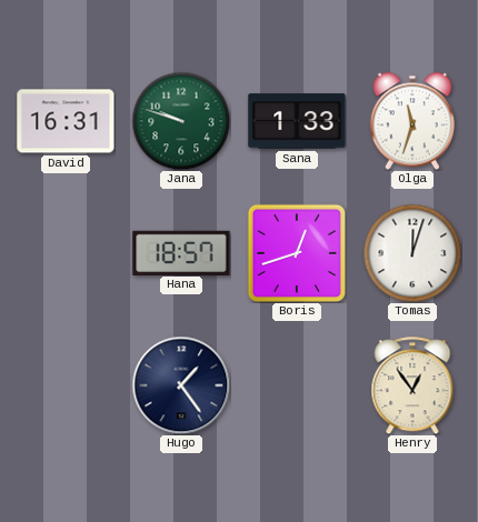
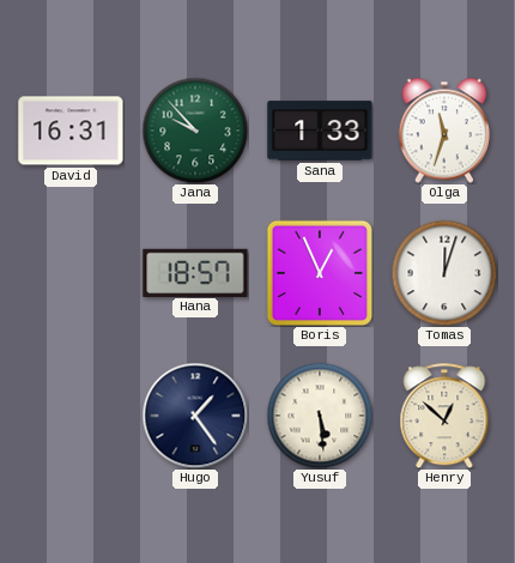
Jana: 9:48 -> 9:53
Boris: 12:42 -> 12:56
Yusuf: none -> 5:29
Henry: 12:54 -> 12:52
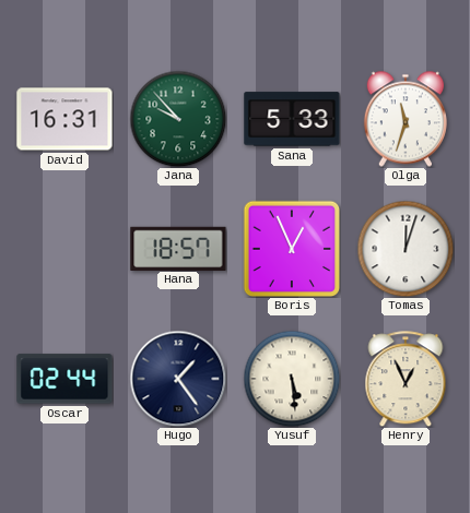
Sana: 1:33 -> 5:33
Oscar: none -> 02:44
Henry: 12:52 -> 12:56
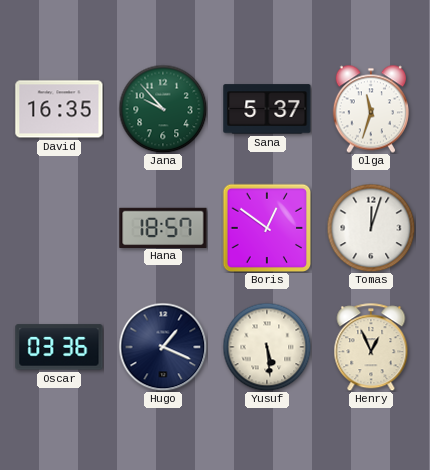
David: 16:31 -> 16:35
Sana: 5:33 -> 5:37
Boris: 12:56 -> 12:51
Oscar: 02:44 -> 03:36
Hugo: 1:24 -> 1:19
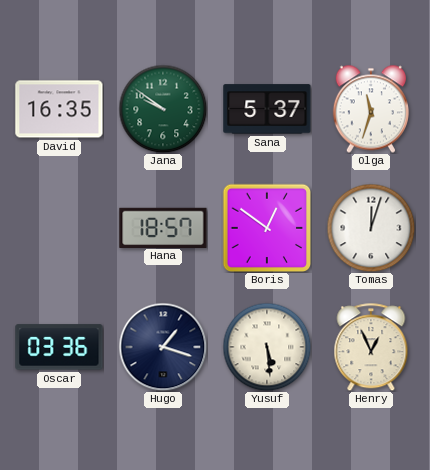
Jana: 9:53 -> 9:51
Hugo: 1:19 -> 1:18
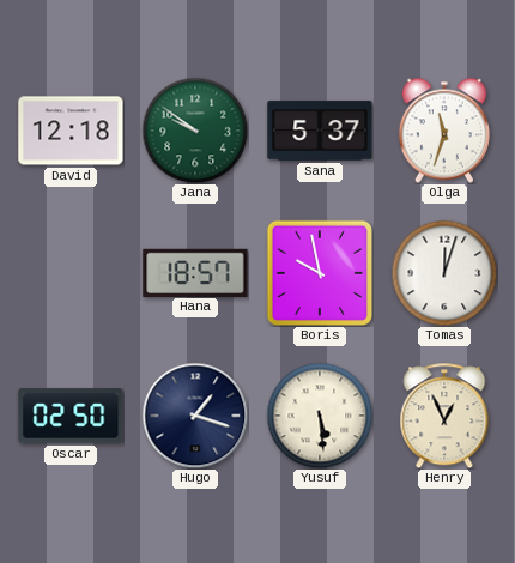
David: 16:35 -> 12:18
Boris: 12:51 -> 9:58
Oscar: 03:36 -> 02:50
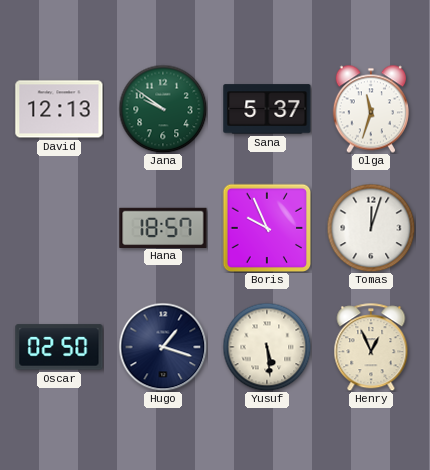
David: 12:18 -> 12:13
Boris: 9:58 -> 9:56
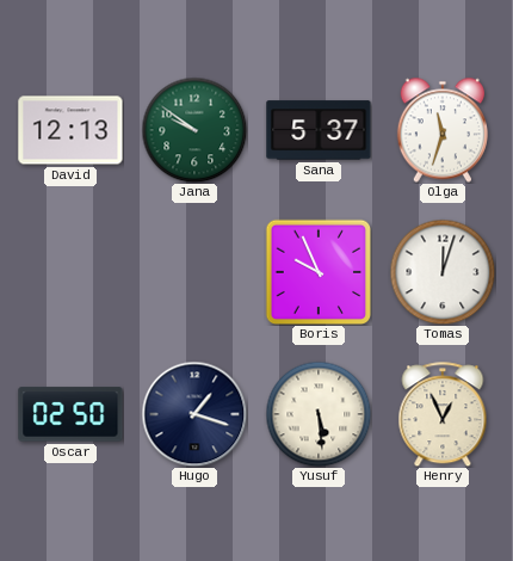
Hana: 18:57 -> none
